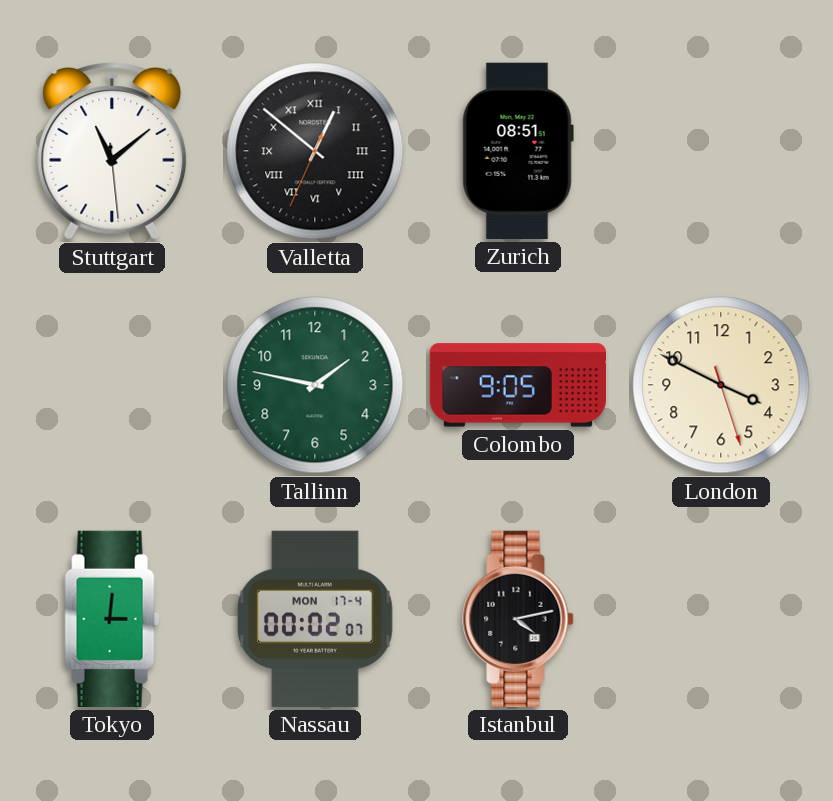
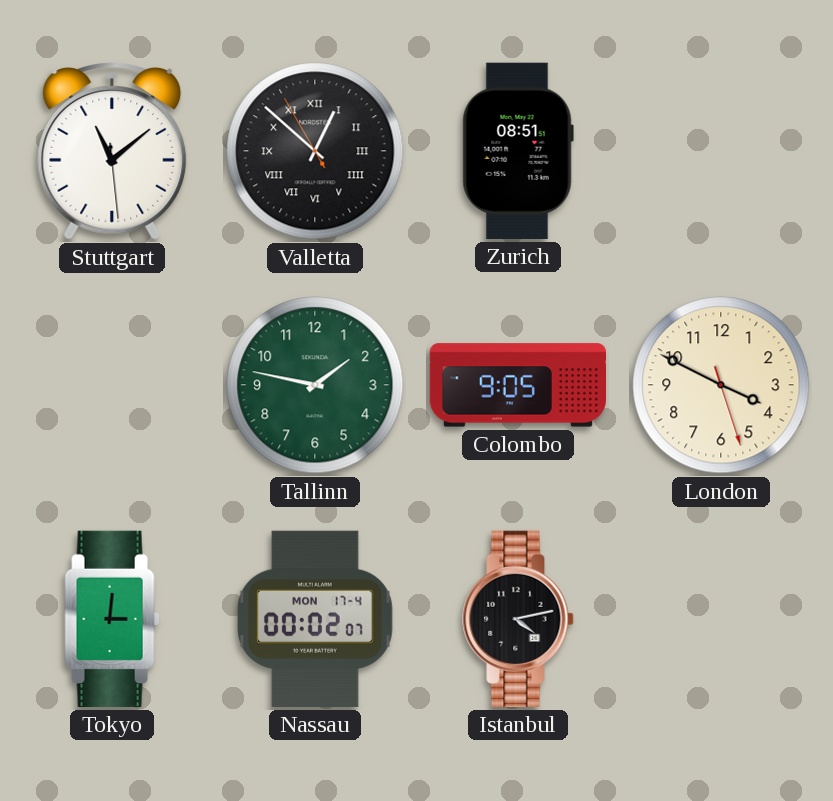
Valletta: 12:51:34 -> 12:51:55
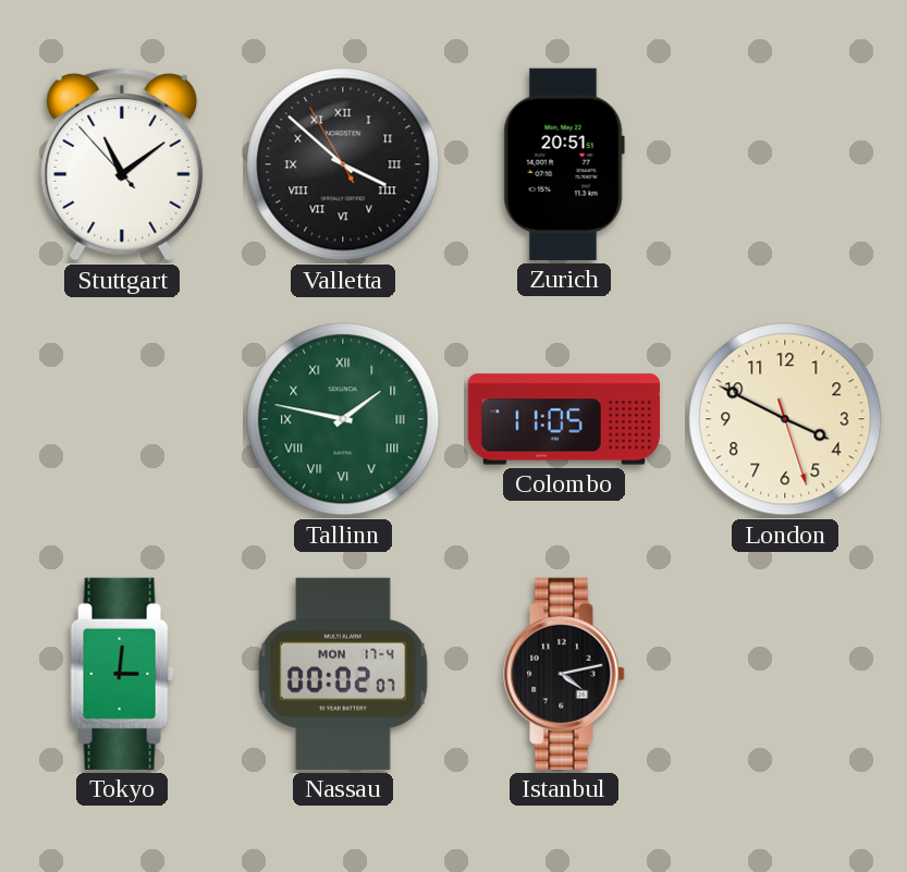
Stuttgart: 11:08:29 -> 11:08:53
Valletta: 12:51 -> 3:51
Zurich: 08:51 -> 20:51
Tallinn numerals: Arabic -> Roman
Colombo: 9:05 -> 11:05
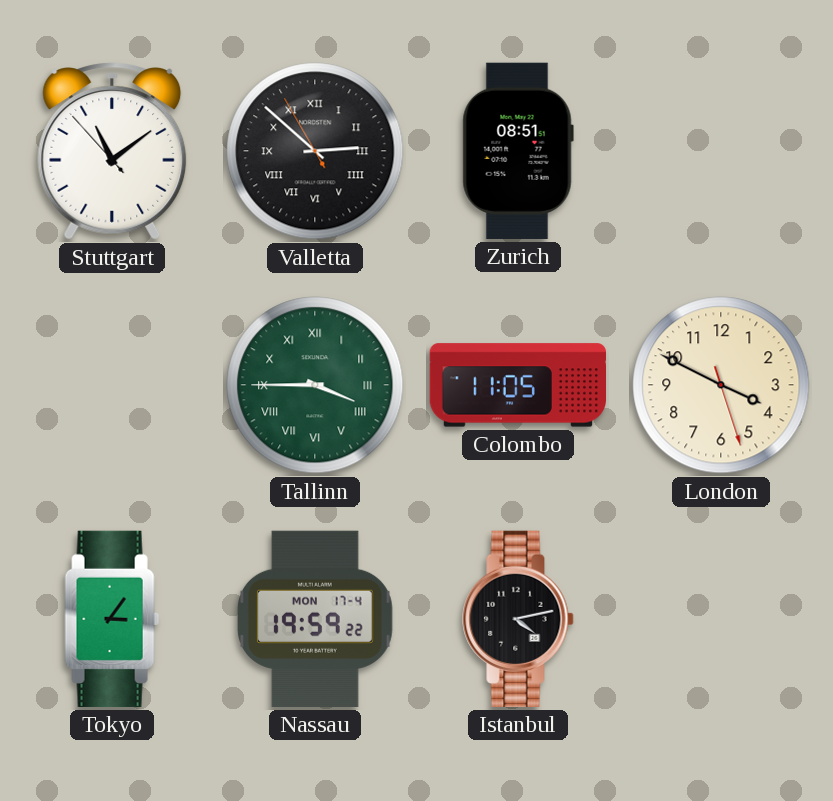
Valletta: 3:51 -> 2:51
Zurich: 20:51 -> 08:51
Tallinn: 1:47 -> 3:45
Tokyo: 3:01 -> 3:06
Nassau: 00:02 -> 19:59
